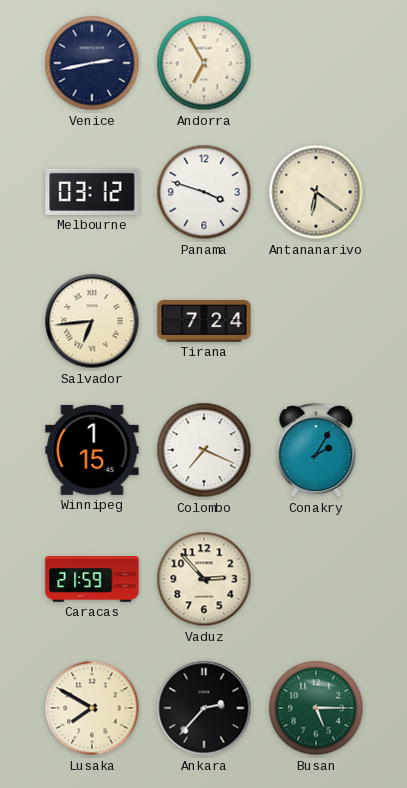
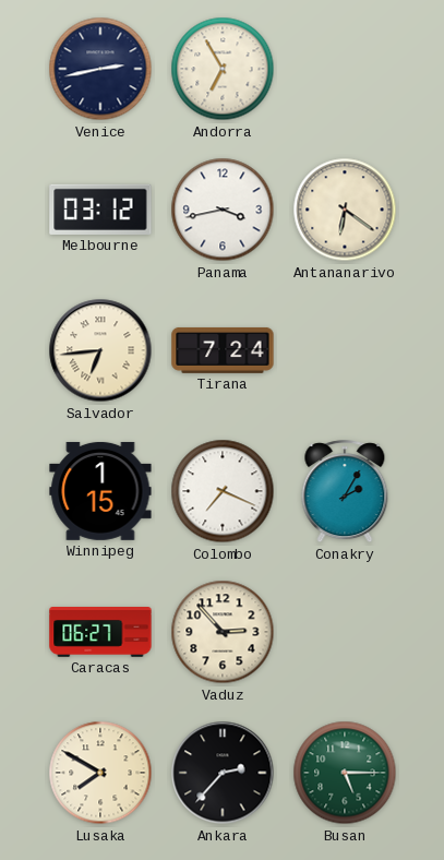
Panama: 3:48 -> 3:43
Caracas: 21:59 -> 06:27
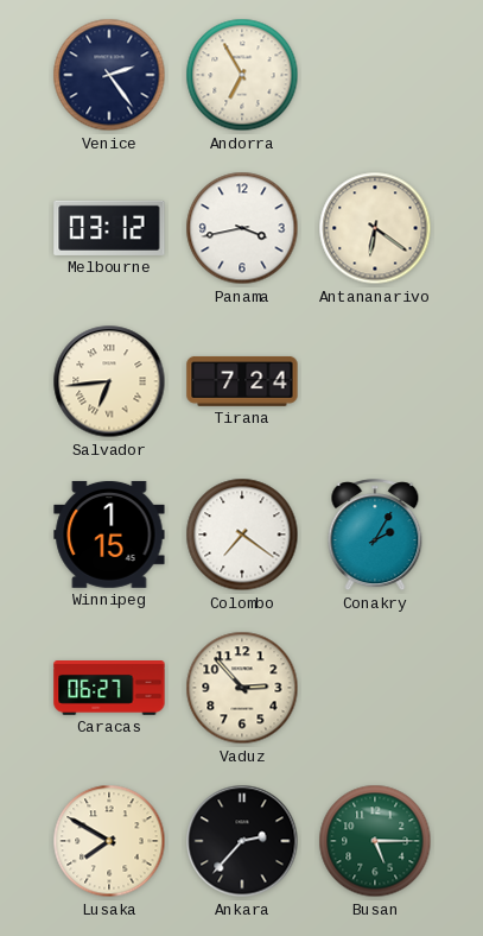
Venice: 2:43 -> 2:24
Colombo: 7:19 -> 7:21
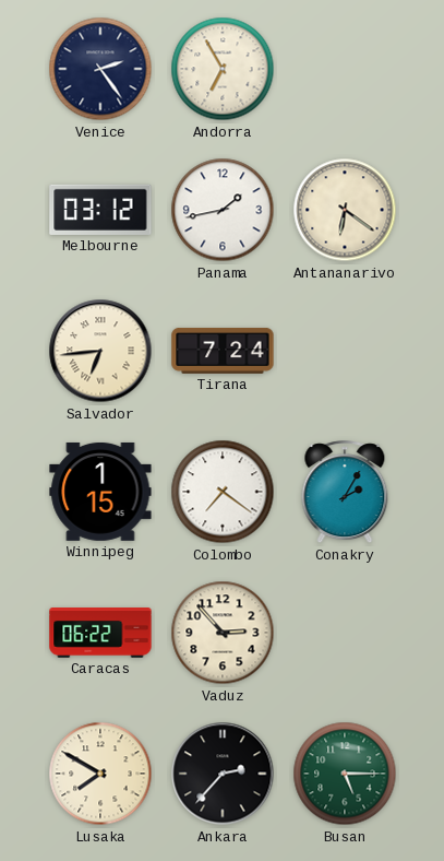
Panama: 3:43 -> 1:43
Caracas: 06:27 -> 06:22
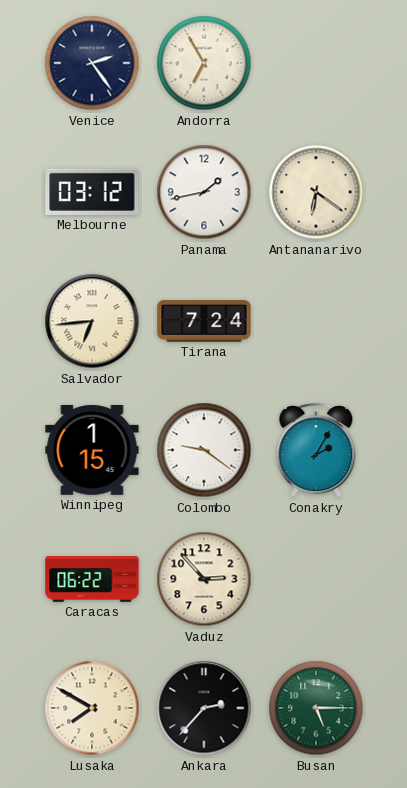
Colombo: 7:21 -> 9:21
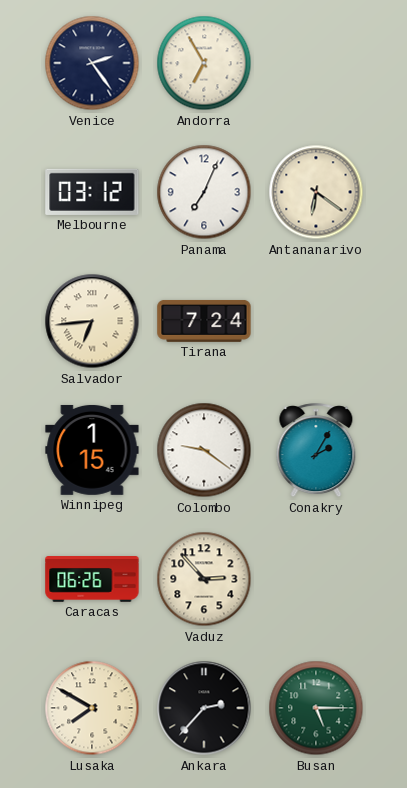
Panama: 1:43 -> 7:04
Caracas: 06:22 -> 06:26
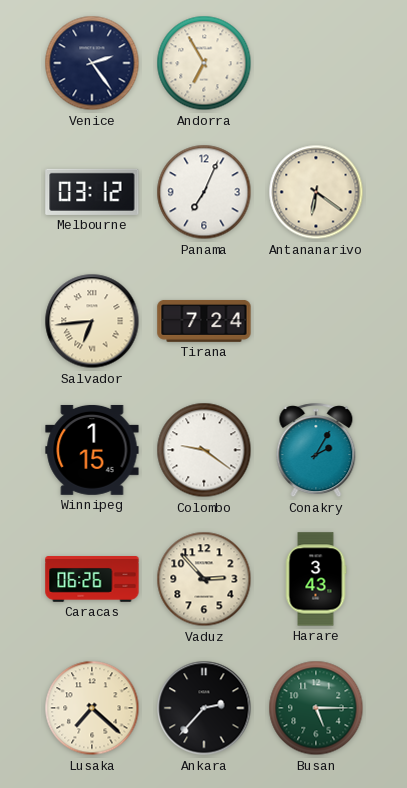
Harare: none -> 3:43
Lusaka: 7:50 -> 7:22
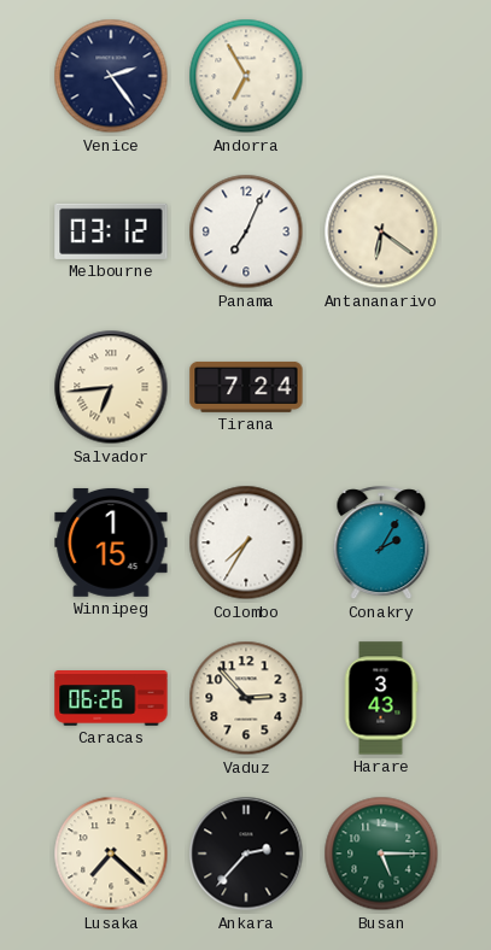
Colombo: 9:21 -> 7:35
